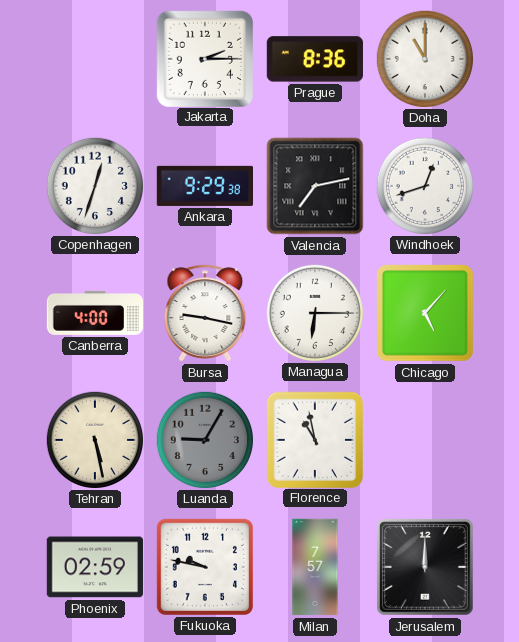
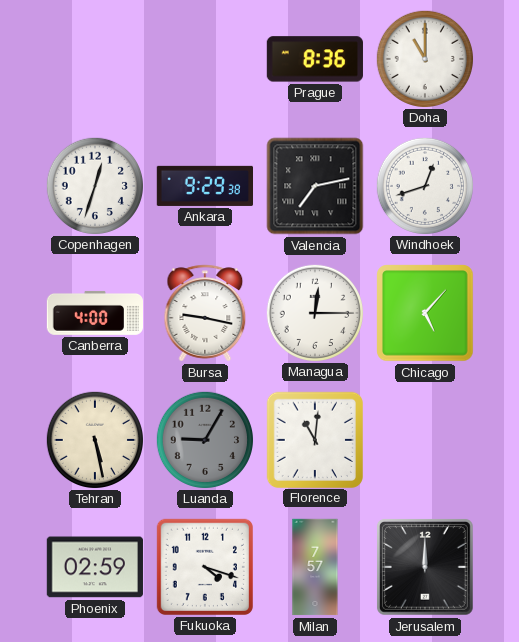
Jakarta: 2:15 -> none
Managua: 6:15 -> 12:15
Florence: 10:58 -> 11:01
Fukuoka: 9:47 -> 4:18
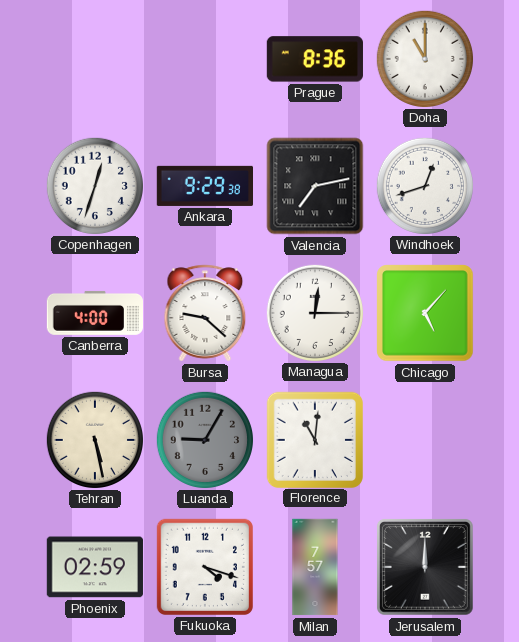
Bursa: 9:17 -> 9:22
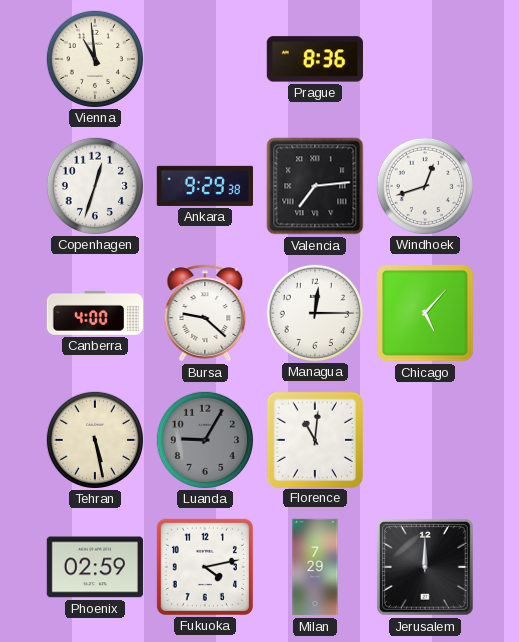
Vienna: none -> 10:59
Doha: 11:00 -> none
Valencia: 7:13 -> 7:14
Fukuoka: 4:18 -> 4:13
Milan: 7:57 -> 7:29
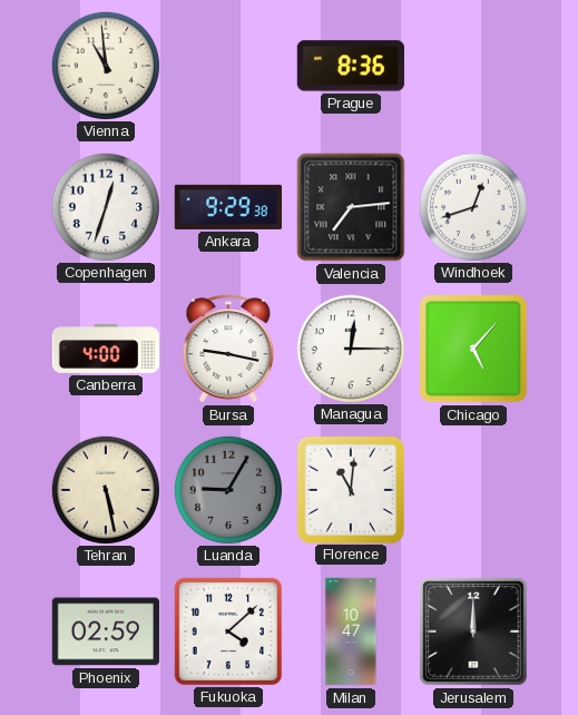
Bursa: 9:22 -> 9:17
Fukuoka: 4:13 -> 4:08
Milan: 7:29 -> 10:47
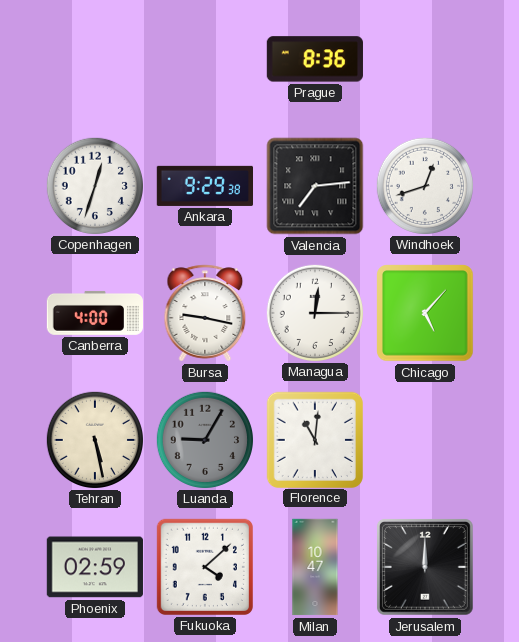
Vienna: 10:59 -> none
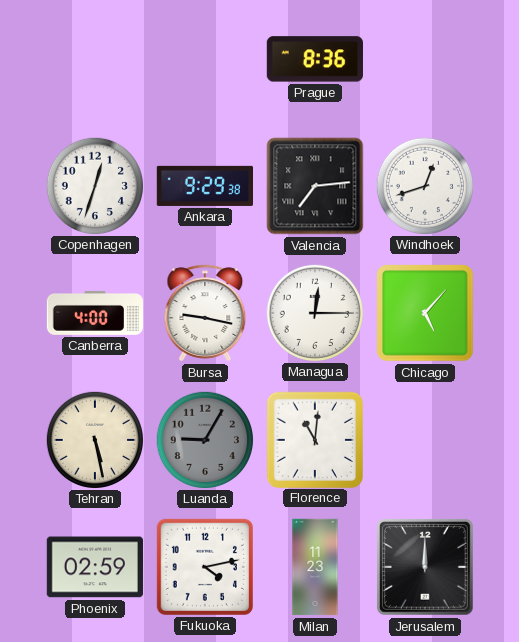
Fukuoka: 4:08 -> 4:13
Milan: 10:47 -> 11:23
